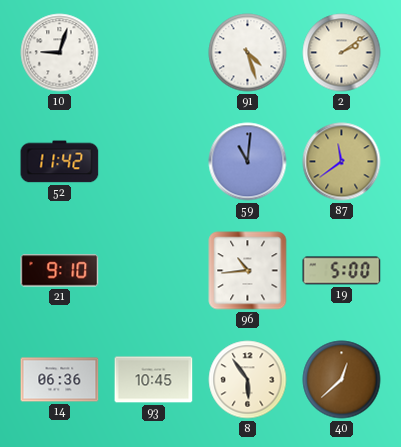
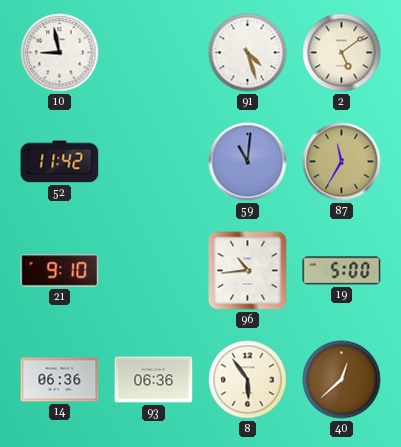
10: 9:03 -> 8:58
2: 2:09 -> 5:09
87: 11:39 -> 11:35
93: 10:45 -> 06:36
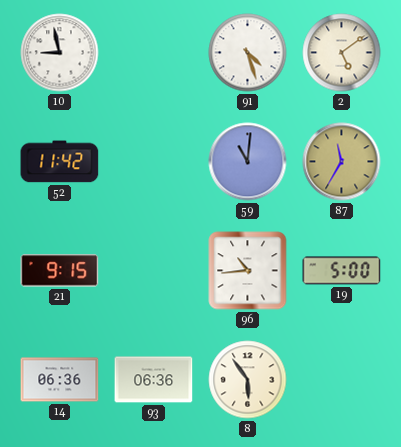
21: 9:10 -> 9:15
40: 12:38 -> none
